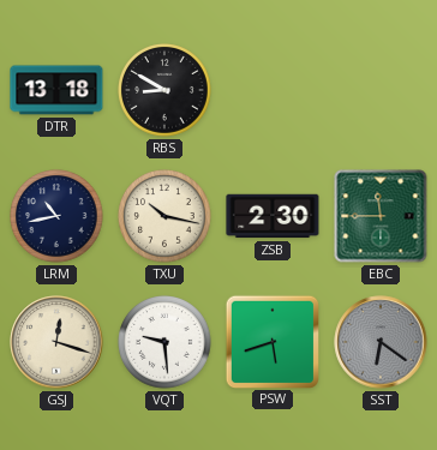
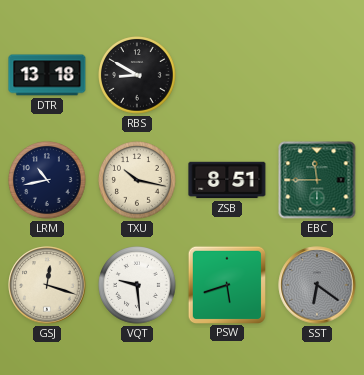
ZSB: 2:30 -> 8:51
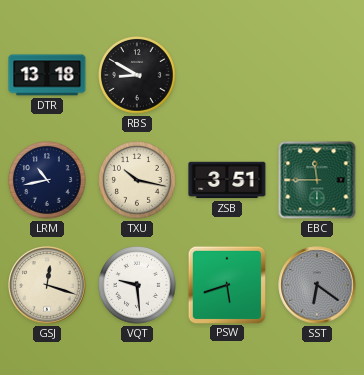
ZSB: 8:51 -> 3:51
